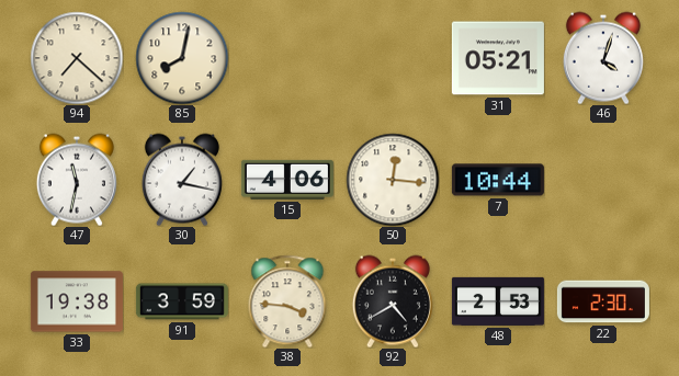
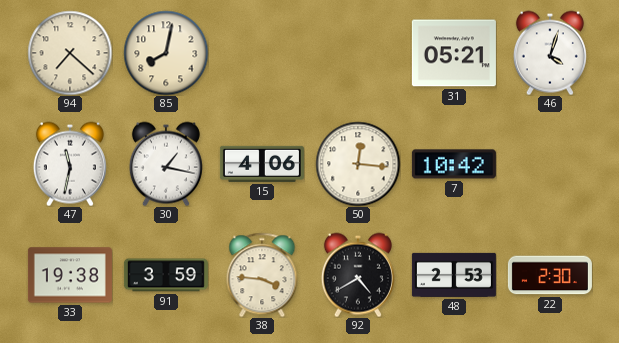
7: 10:44 -> 10:42
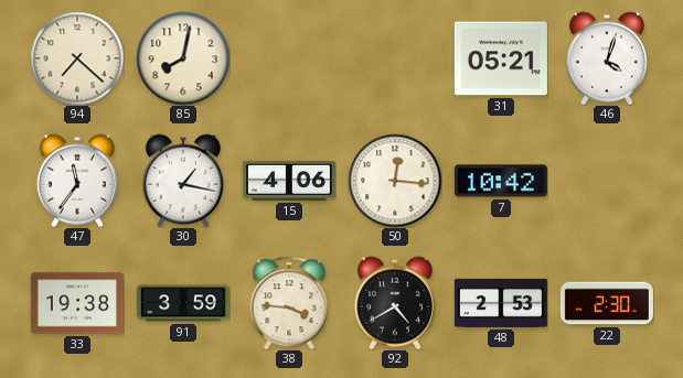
47: 11:32 -> 11:36
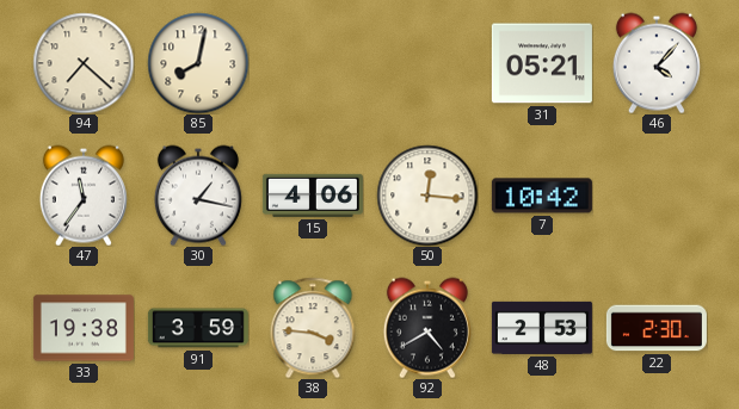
46: 4:03 -> 4:07
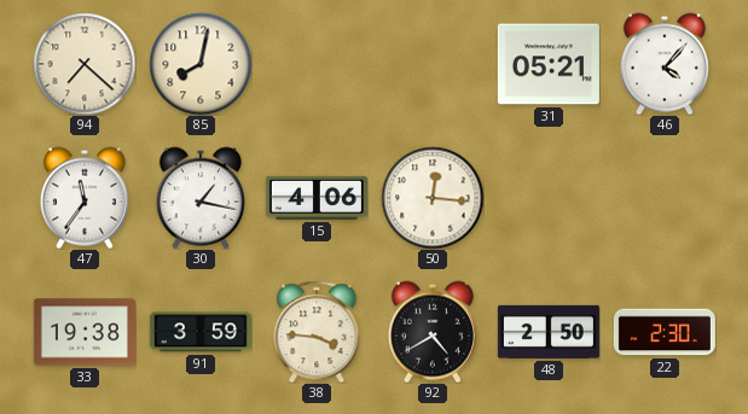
7: 10:42 -> none
48: 2:53 -> 2:50
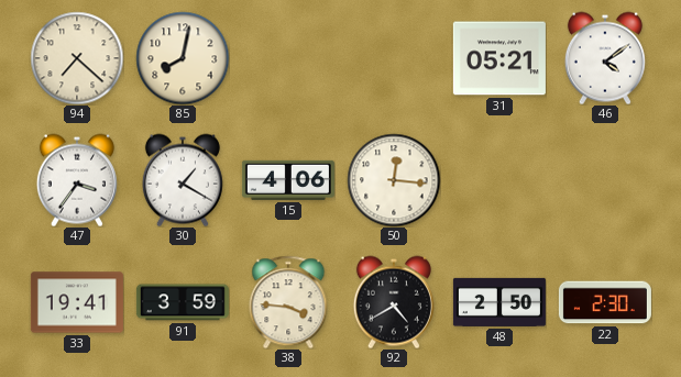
46: 4:07 -> 4:09
47: 11:36 -> 3:36
30: 1:17 -> 1:20
33: 19:38 -> 19:41
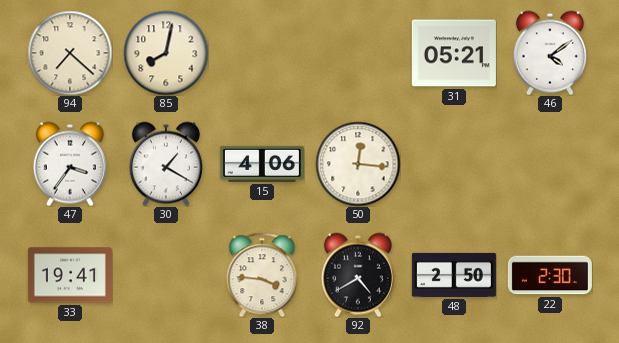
91: 3:59 -> none
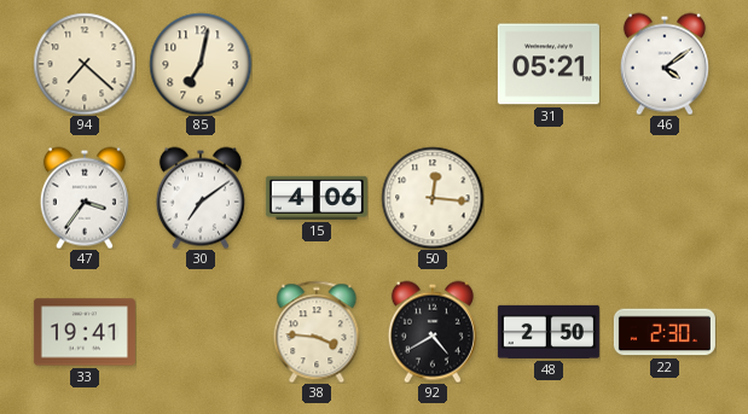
85: 8:02 -> 7:02
30: 1:20 -> 7:09
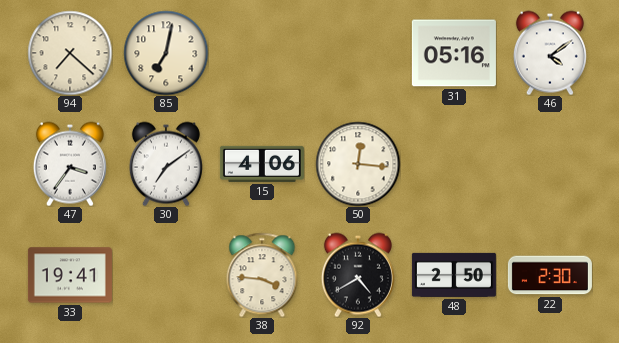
31: 05:21 -> 05:16
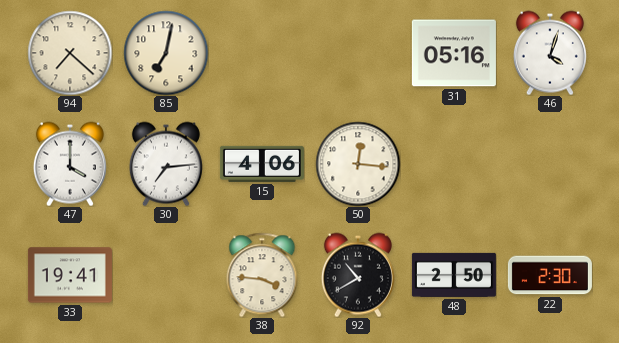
46: 4:09 -> 4:03
47: 3:36 -> 4:00
30: 7:09 -> 7:14
92: 4:40 -> 10:40
